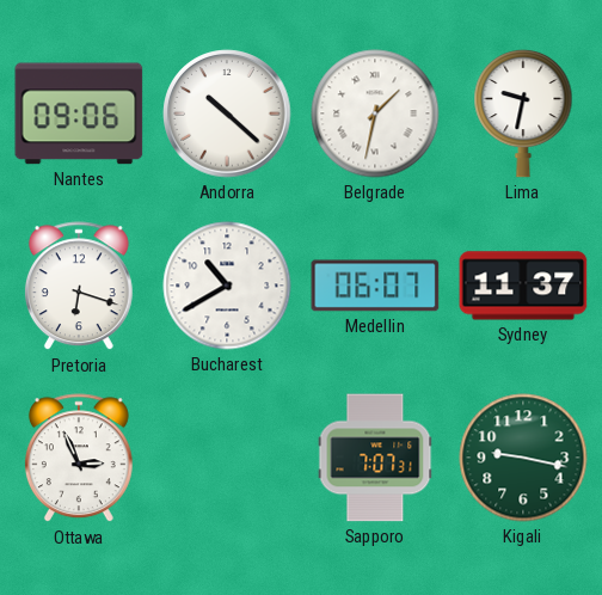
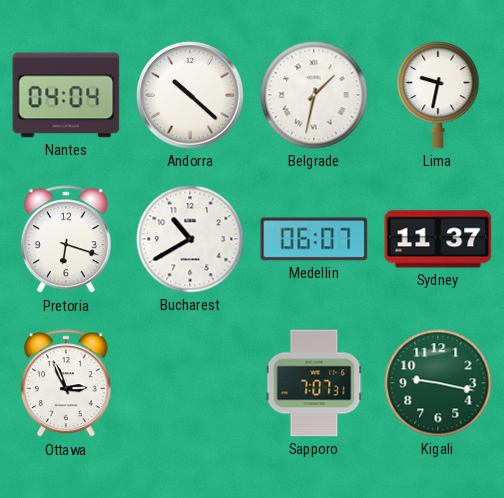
Nantes: 09:06 -> 04:04
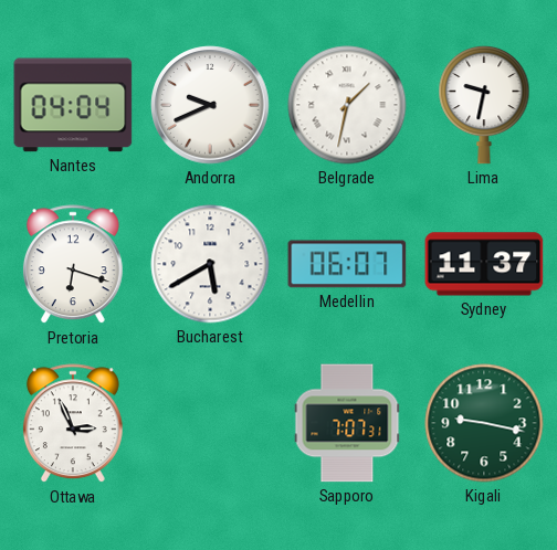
Andorra: 10:22 -> 9:41
Bucharest: 10:40 -> 5:40
